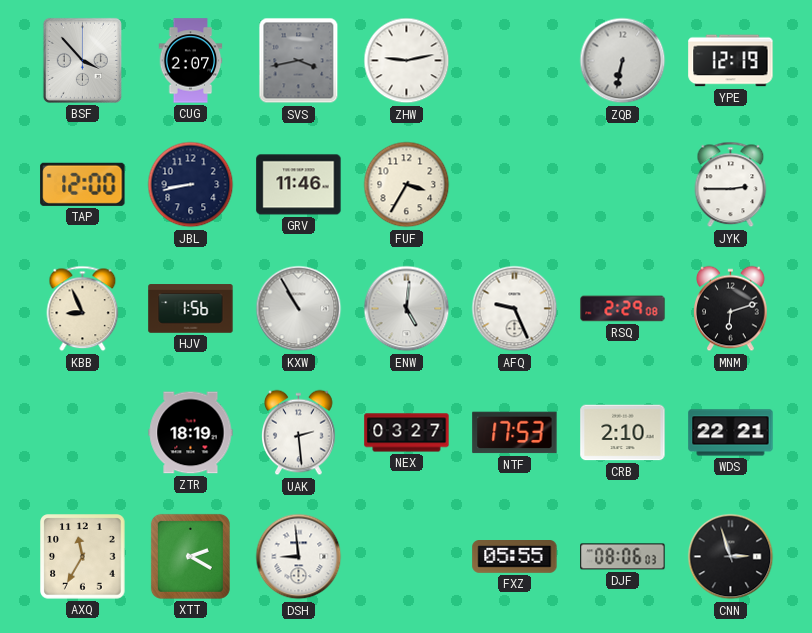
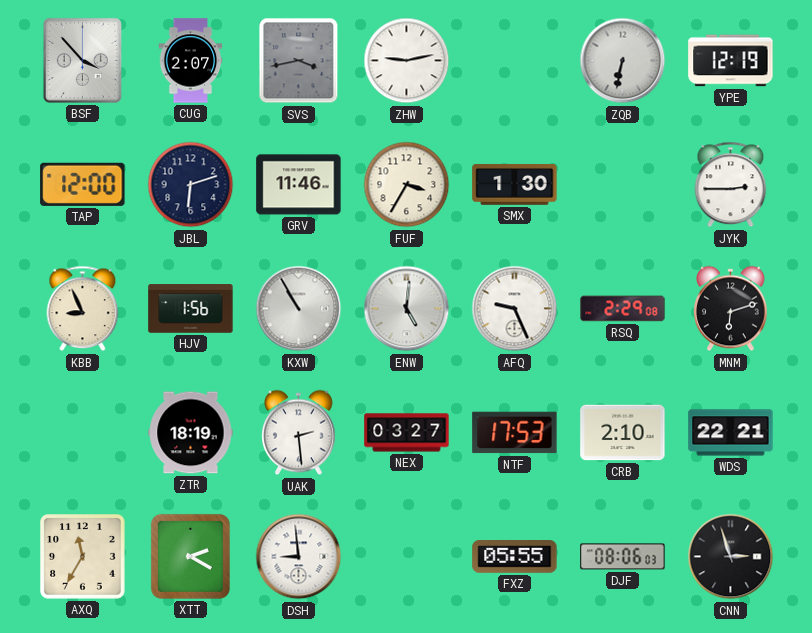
JBL: 8:43 -> 6:12
SMX: none -> 1:30
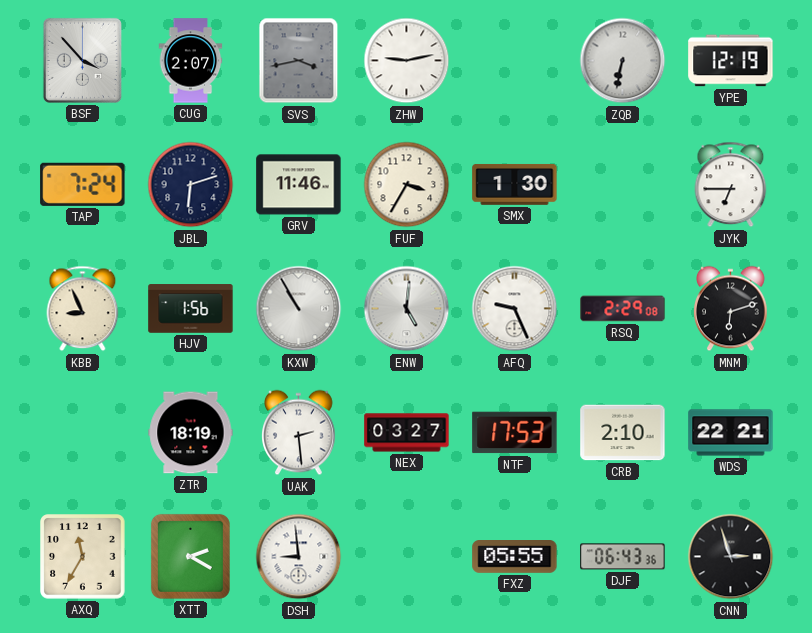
TAP: 12:00 -> 7:24
JYK: 2:45 -> 6:45
DJF: 08:06 -> 06:43
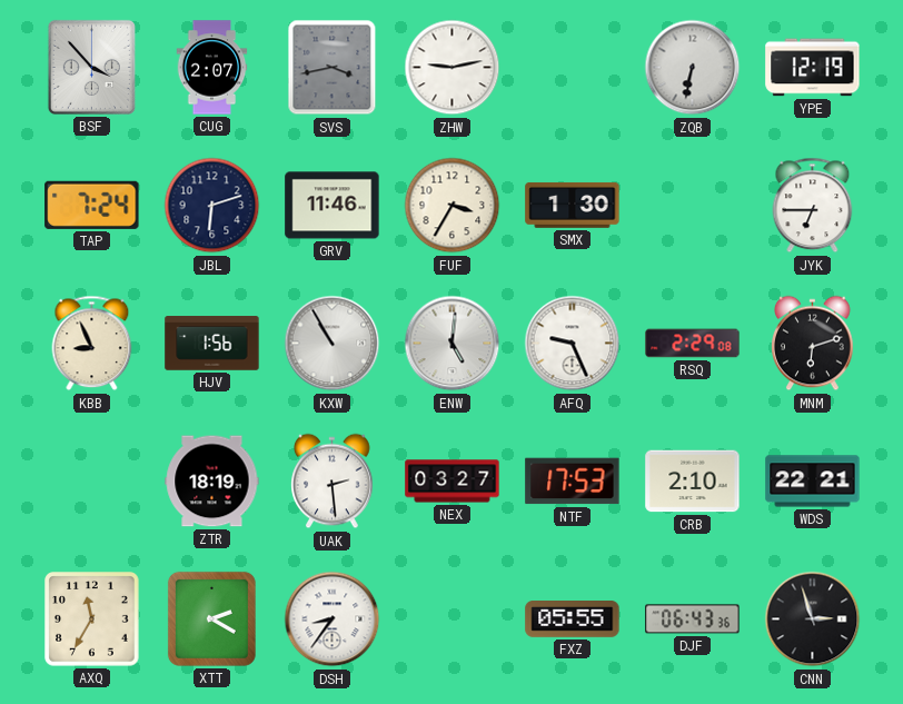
DSH: 8:59 -> 8:36
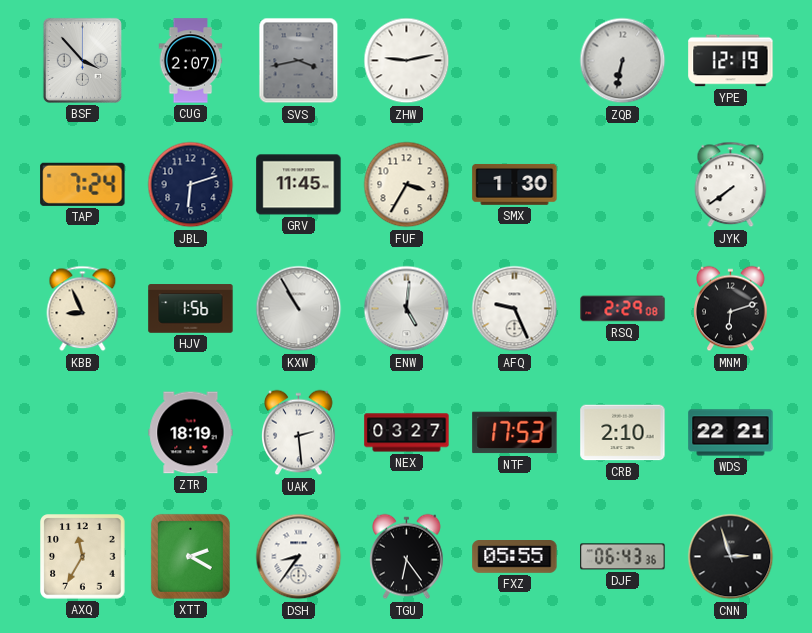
GRV: 11:46 -> 11:45
JYK: 6:45 -> 7:39
TGU: none -> 6:24
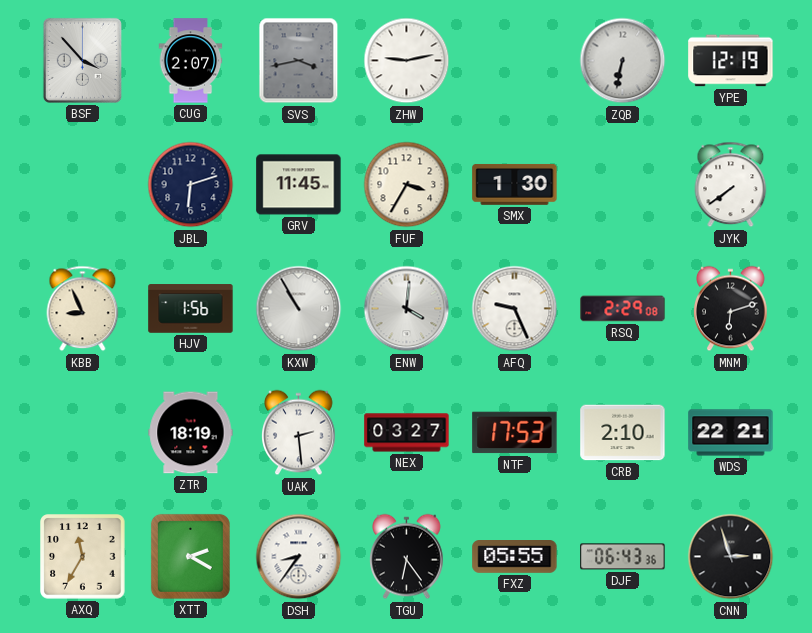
TAP: 7:24 -> none
ENW: 5:01 -> 4:01
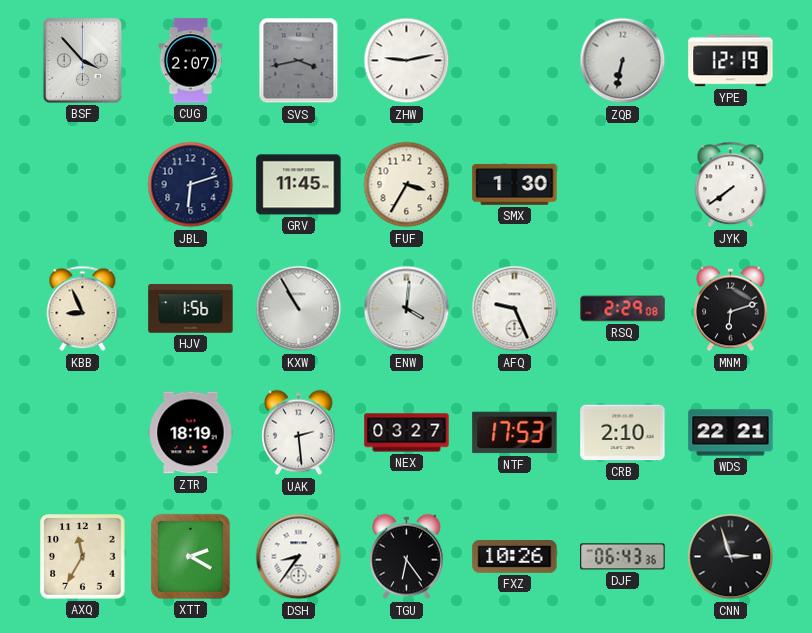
FXZ: 05:55 -> 10:26
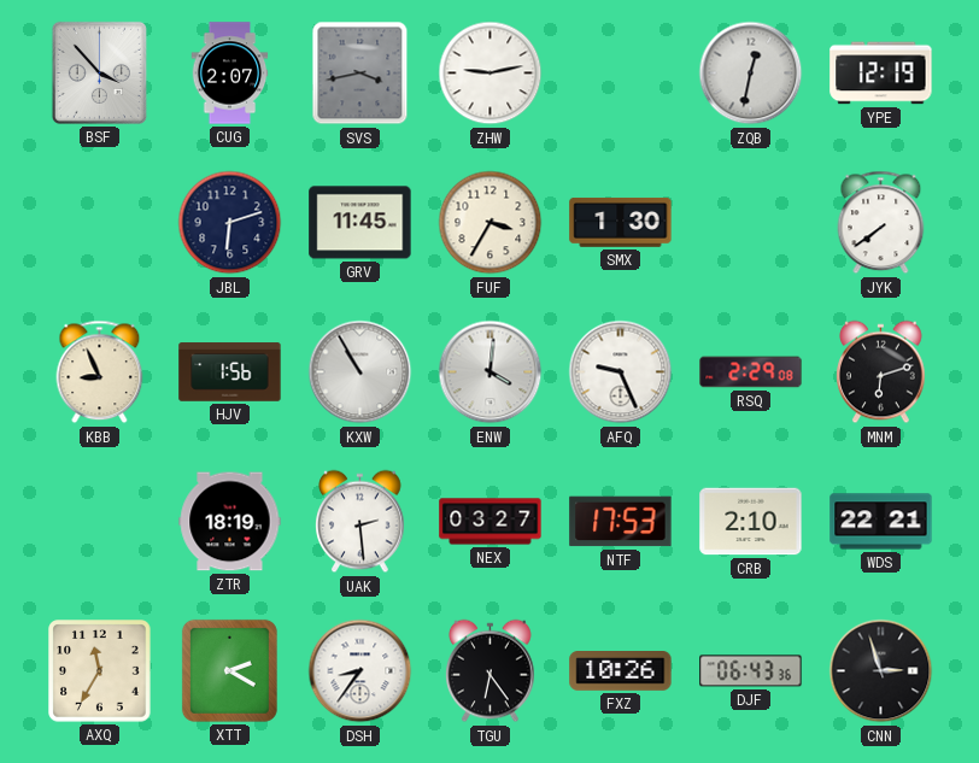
ZQB: 6:32 -> 12:32
